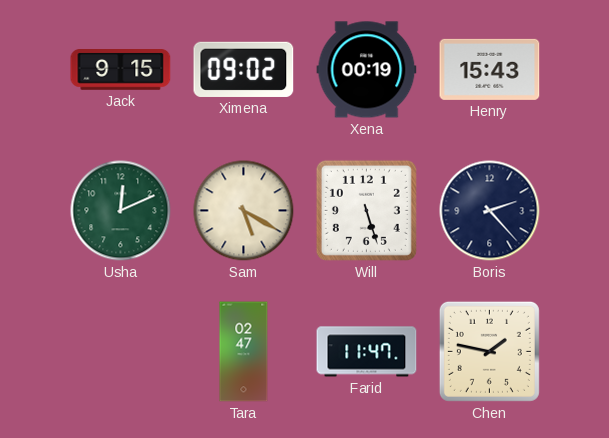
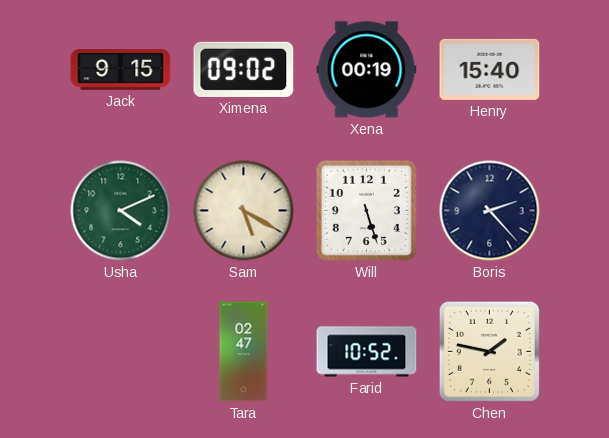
Henry: 15:43 -> 15:40
Usha: 12:11 -> 4:11
Farid: 11:47 -> 10:52
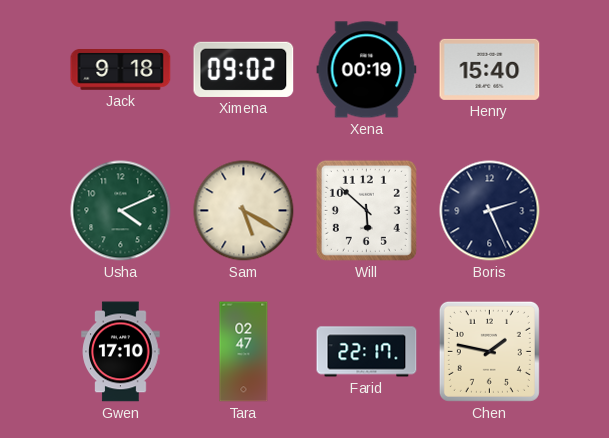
Jack: 9:15 -> 9:18
Will: 5:27 -> 5:52
Boris: 2:23 -> 2:26
Gwen: none -> 17:10
Farid: 10:52 -> 22:17
